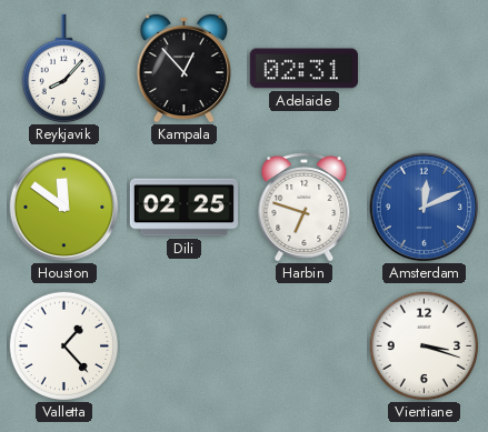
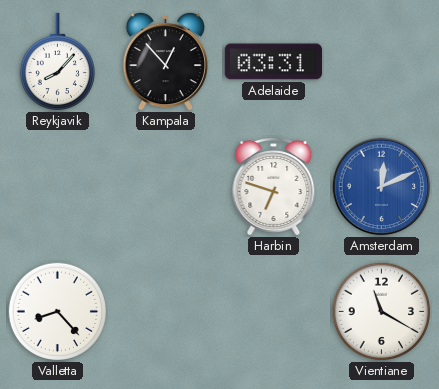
Adelaide: 02:31 -> 03:31
Houston: 11:51 -> none
Dili: 02:25 -> none
Valletta: 1:23 -> 8:23
Vientiane: 3:18 -> 11:20
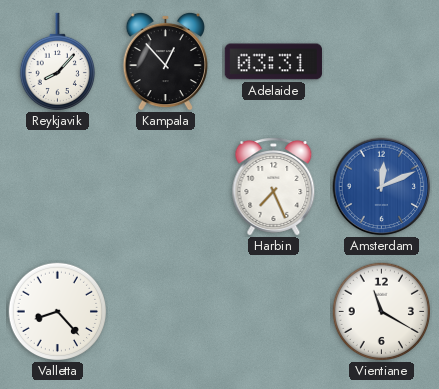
Harbin: 6:48 -> 7:26
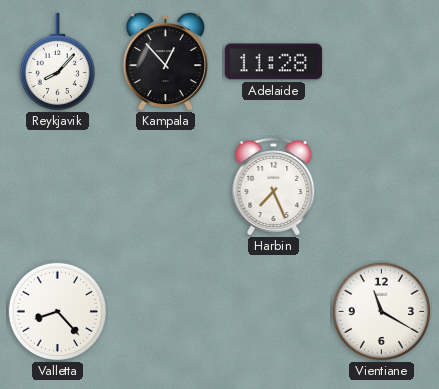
Adelaide: 03:31 -> 11:28
Amsterdam: 12:11 -> none
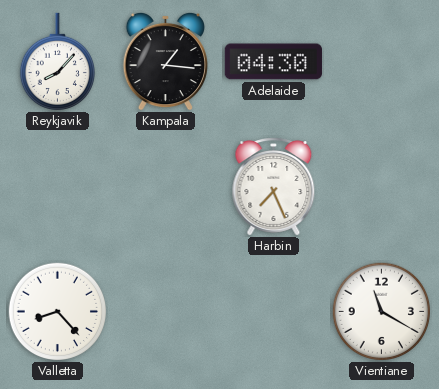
Kampala: 12:53 -> 1:16
Adelaide: 11:28 -> 04:30
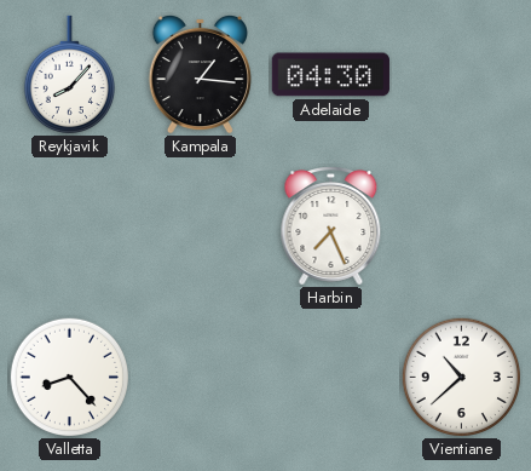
Vientiane: 11:20 -> 10:38
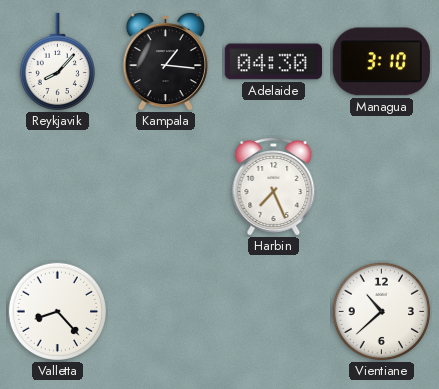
Managua: none -> 3:10
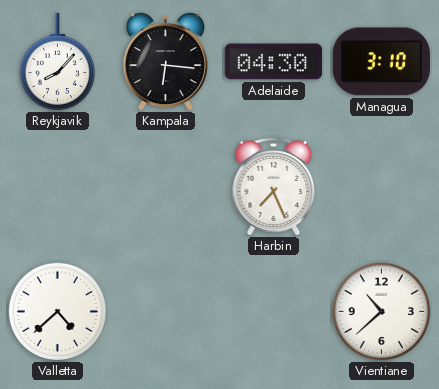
Kampala: 1:16 -> 6:16
Valletta: 8:23 -> 4:38
